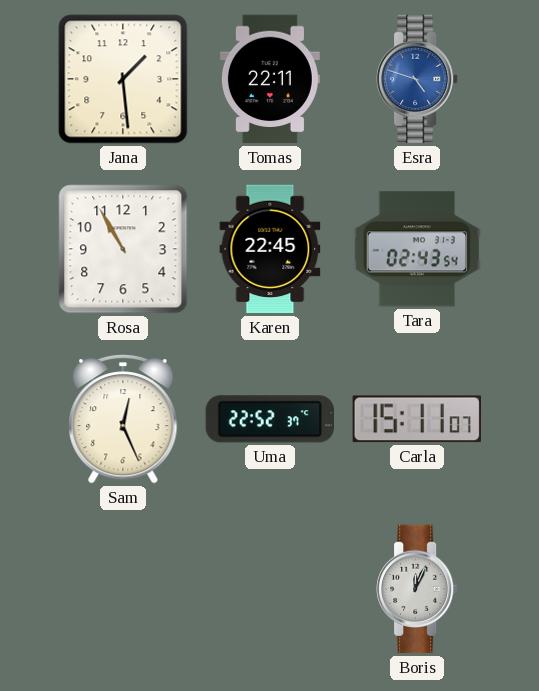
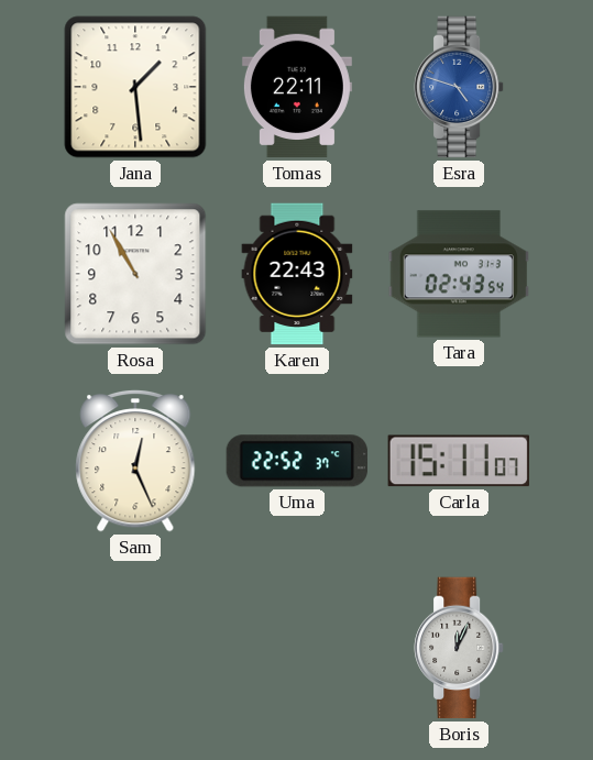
Karen: 22:45 -> 22:43
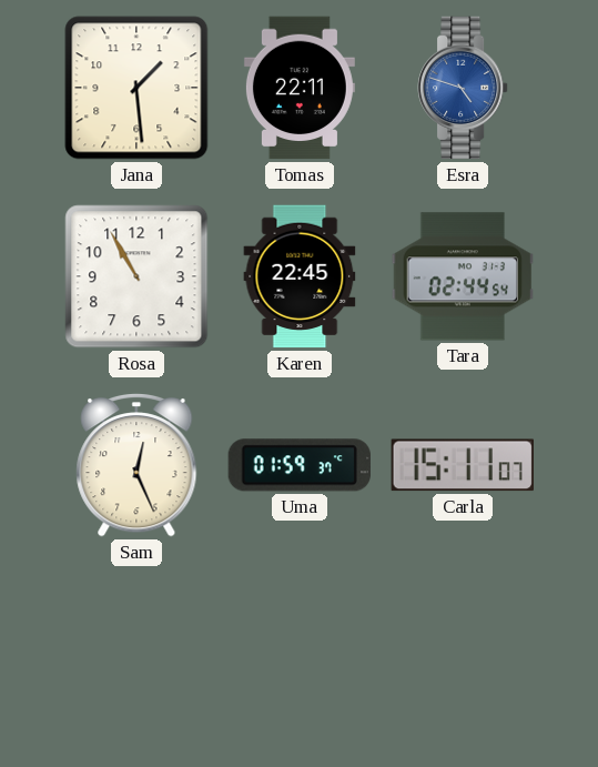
Karen: 22:43 -> 22:45
Tara: 02:43 -> 02:44
Uma: 22:52 -> 01:59
Boris: 12:04 -> none
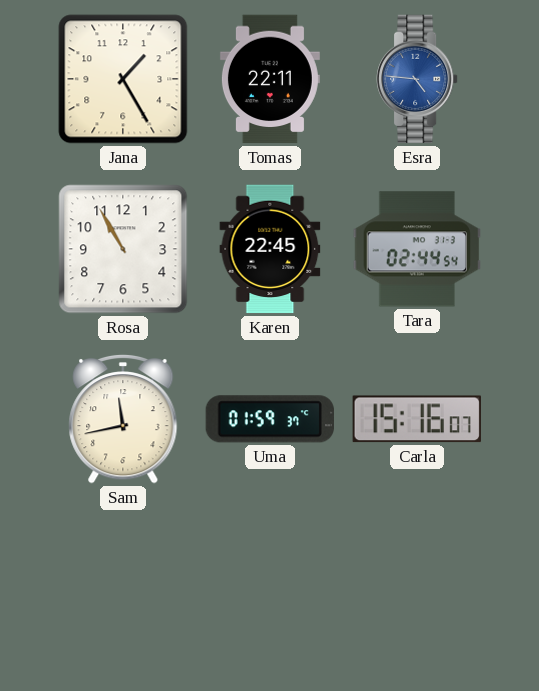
Jana: 1:29 -> 1:25
Esra: 4:48 -> 4:46
Sam: 12:26 -> 11:43
Carla: 15:11 -> 15:16
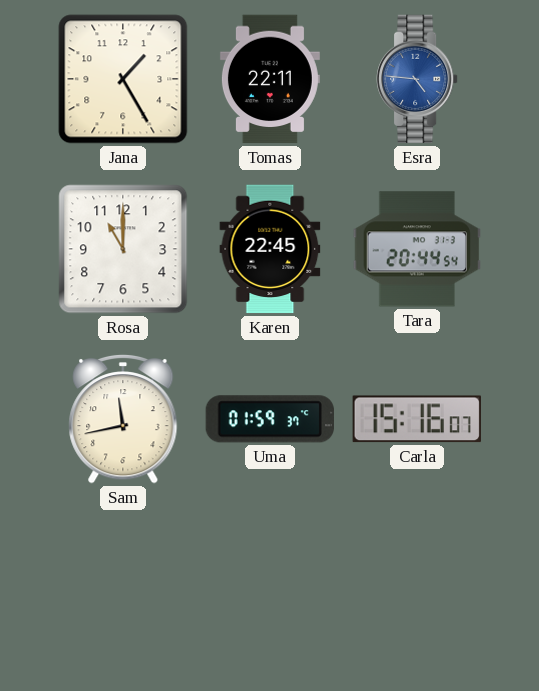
Rosa: 10:55 -> 11:00
Tara: 02:44 -> 20:44
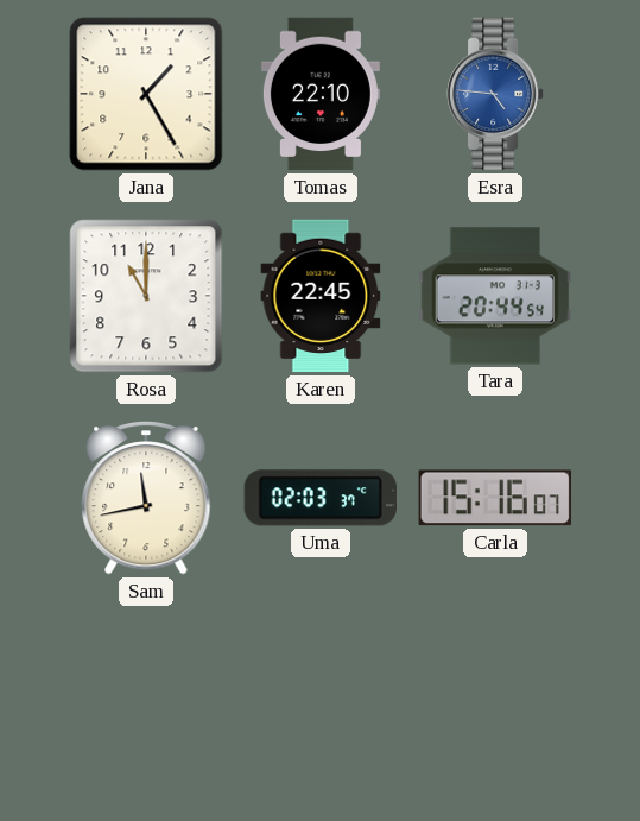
Tomas: 22:11 -> 22:10
Uma: 01:59 -> 02:03
